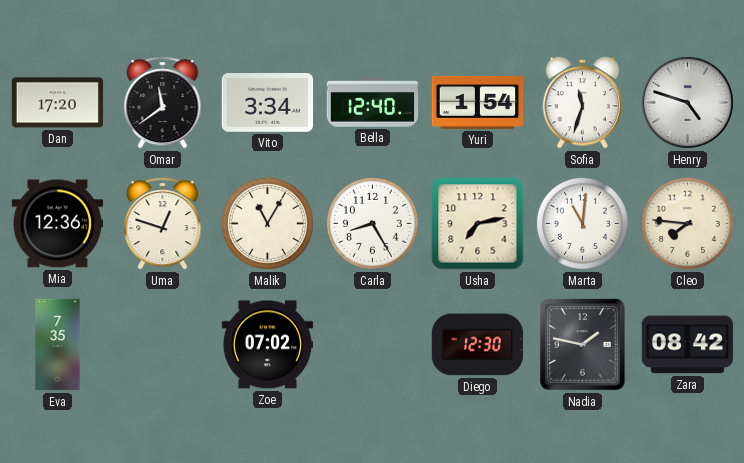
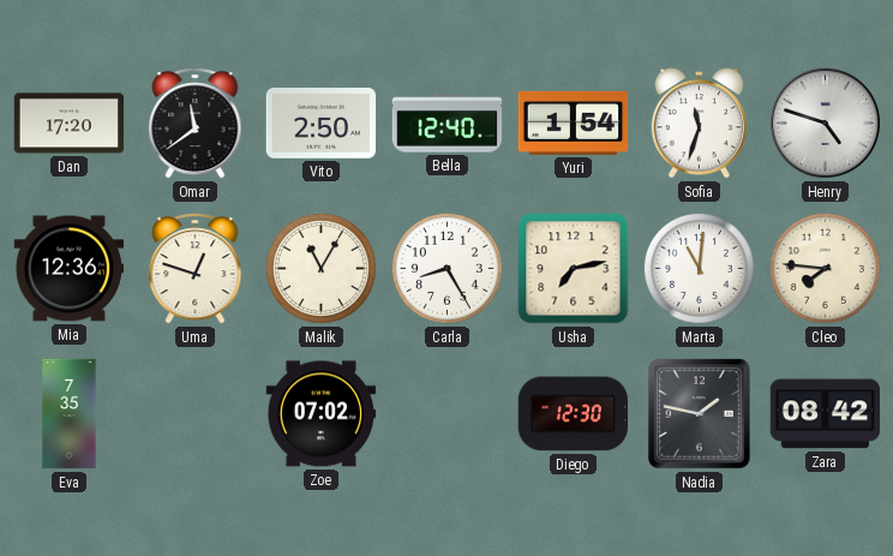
Vito: 3:34 -> 2:50
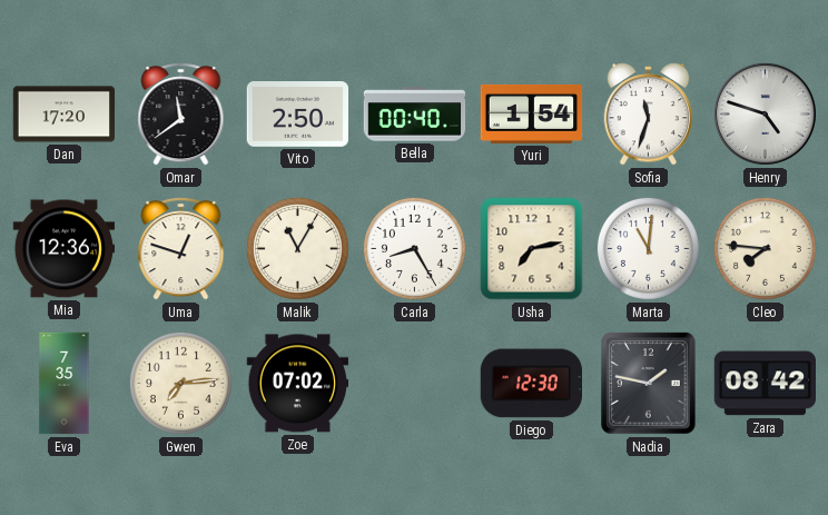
Bella: 12:40 -> 00:40
Gwen: none -> 7:14
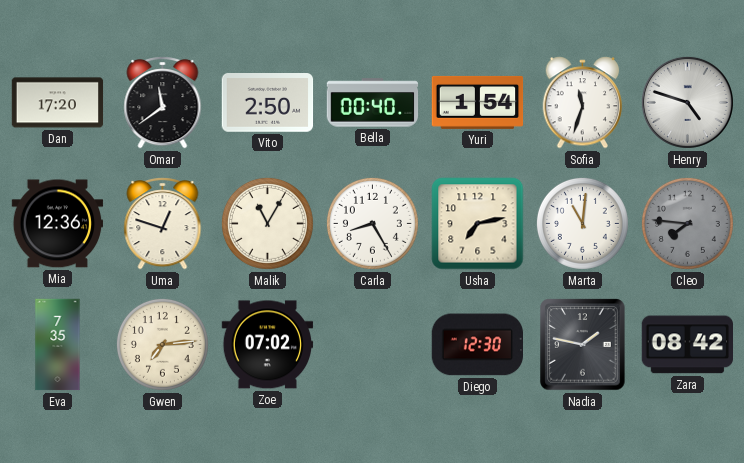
Cleo dial: cream -> grey
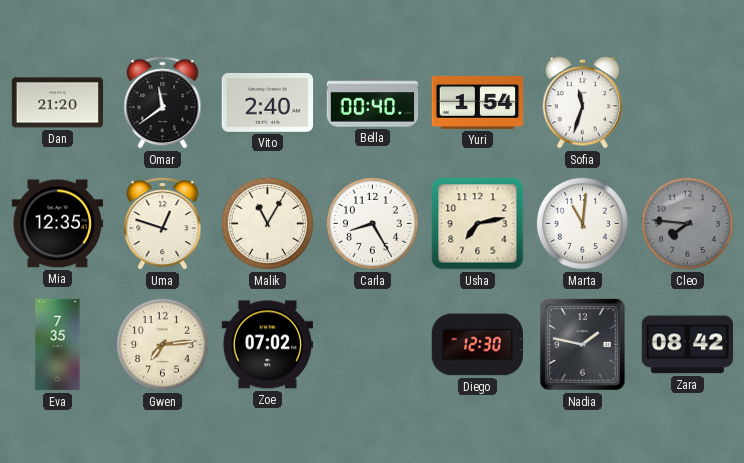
Dan: 17:20 -> 21:20
Vito: 2:50 -> 2:40
Henry: 4:48 -> none
Mia: 12:36 -> 12:35
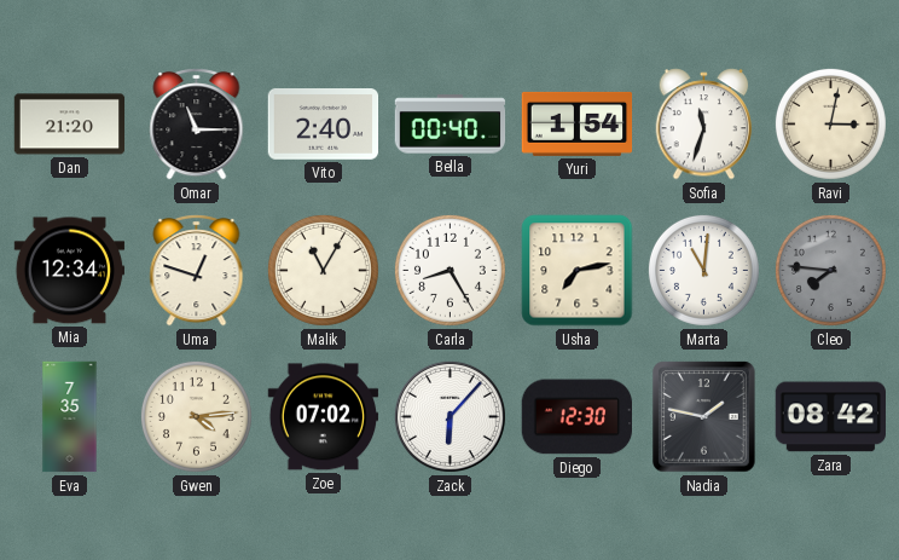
Omar: 11:39 -> 11:15
Ravi: none -> 3:02
Mia: 12:35 -> 12:34
Gwen: 7:14 -> 4:14
Zack: none -> 6:07
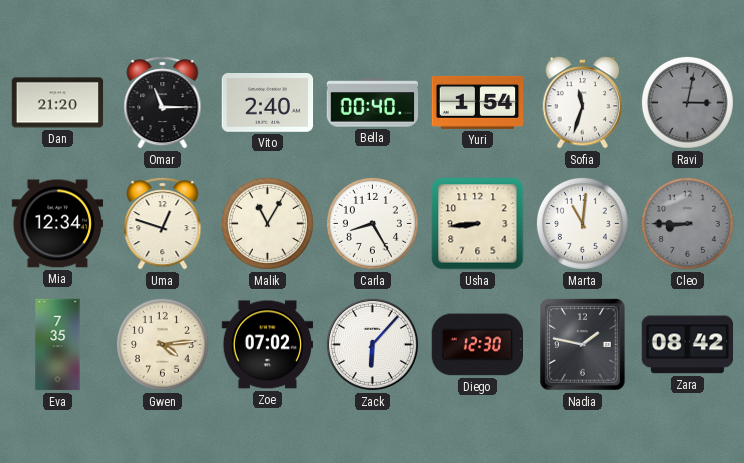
Ravi dial: cream -> grey
Usha: 7:13 -> 8:44
Cleo: 7:46 -> 8:45
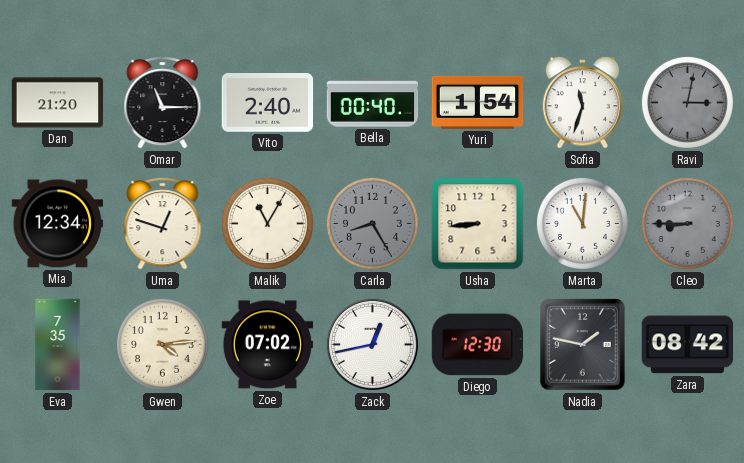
Carla dial: white -> grey
Zack: 6:07 -> 12:43
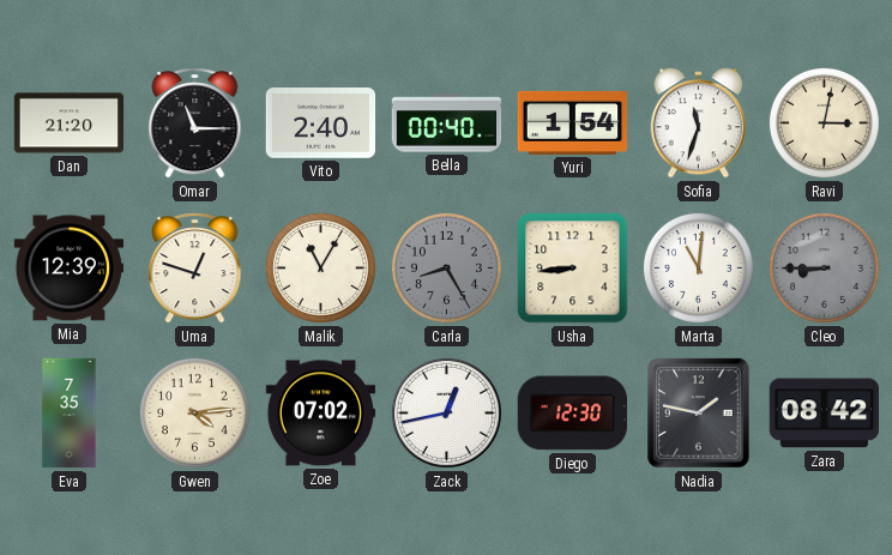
Ravi dial: grey -> cream
Mia: 12:34 -> 12:39
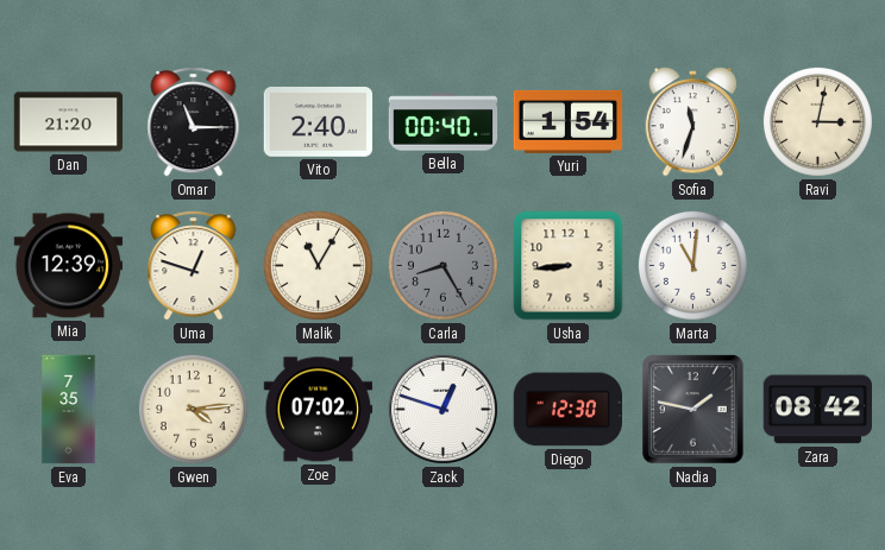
Cleo: 8:45 -> none
Zack: 12:43 -> 12:48
